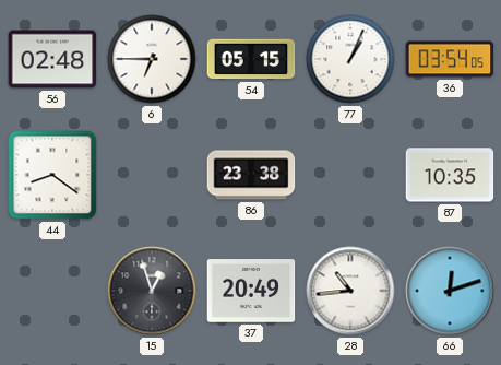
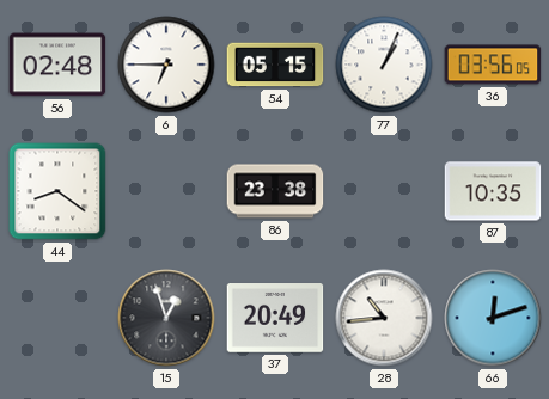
36: 03:54 -> 03:56
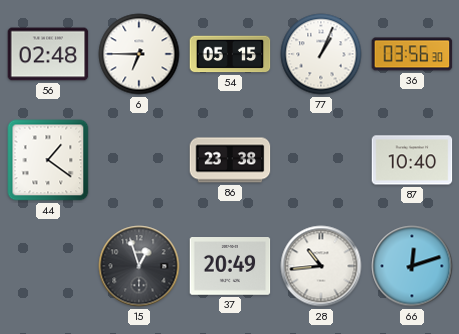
36: 03:56:05 -> 03:56:30
44: 8:21 -> 1:21
87: 10:35 -> 10:40
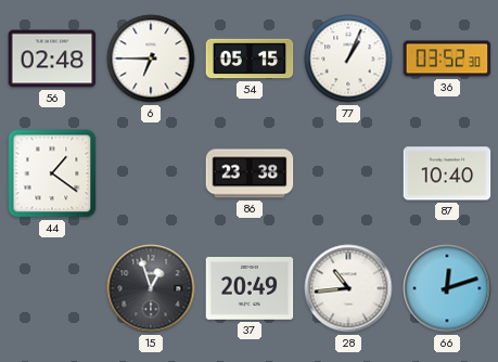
36: 03:56 -> 03:52
